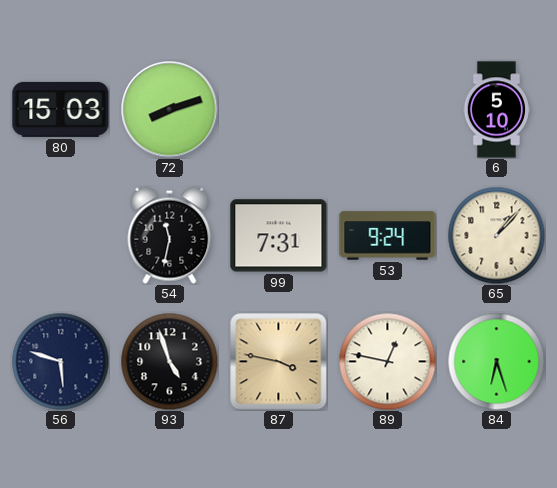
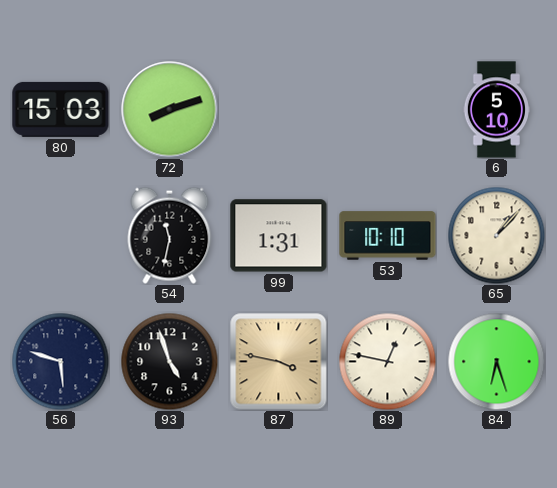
99: 7:31 -> 1:31
53: 9:24 -> 10:10
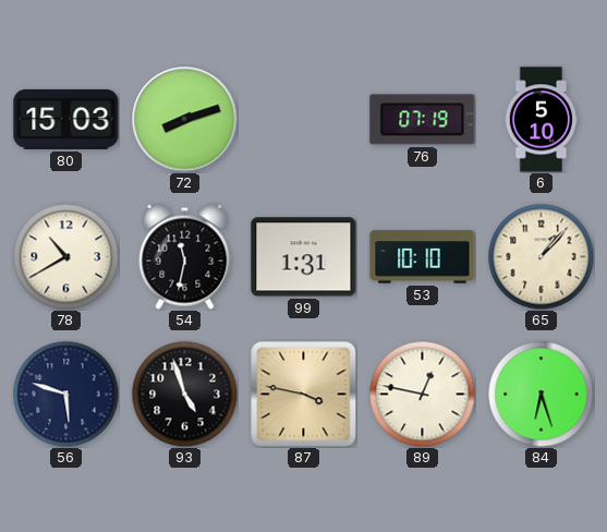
76: none -> 07:19
78: none -> 10:40
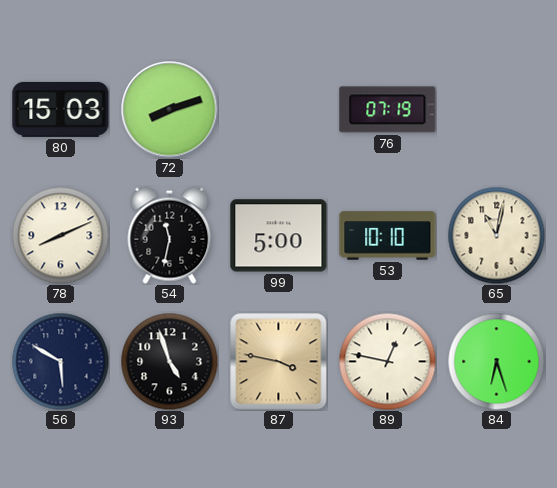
6: 5:10 -> none
78: 10:40 -> 8:11
99: 1:31 -> 5:00
65: 1:07 -> 11:02
56: 5:48 -> 5:50
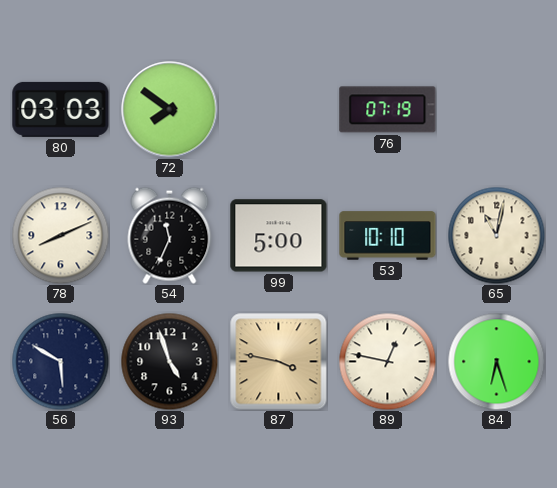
80: 15:03 -> 03:03
72: 8:12 -> 7:51
54: 11:32 -> 11:34
